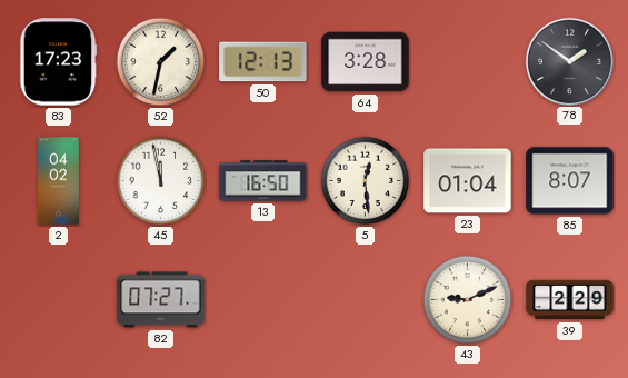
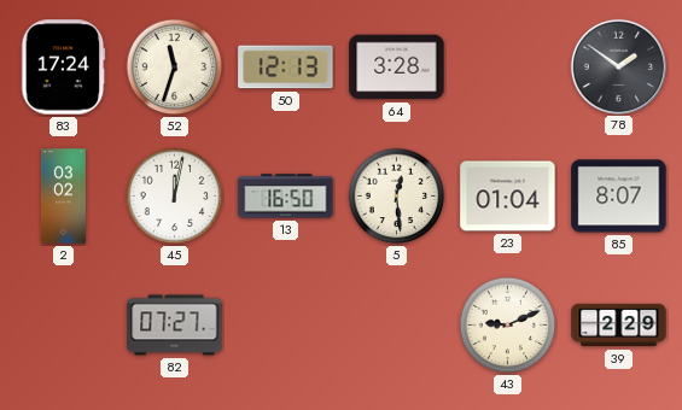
83: 17:23 -> 17:24
52: 1:32 -> 11:33
2: 04:02 -> 03:02
45: 11:58 -> 12:02
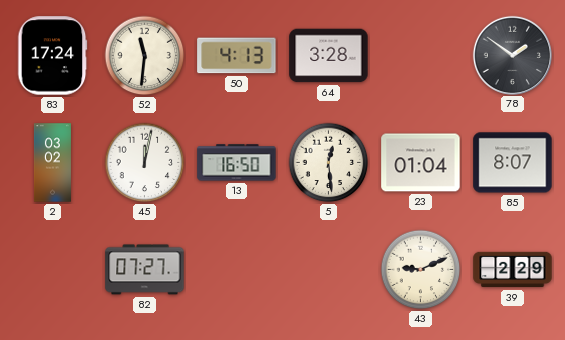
52: 11:33 -> 11:31
50: 12:13 -> 4:13
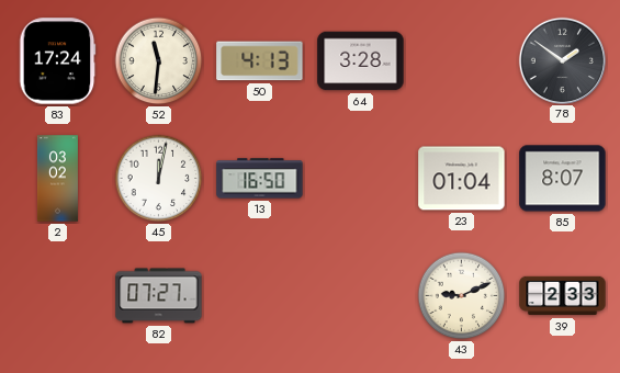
5: 12:29 -> none
39: 2:29 -> 2:33
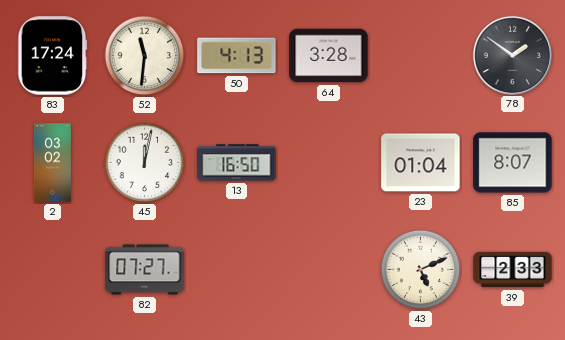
43: 9:11 -> 5:11
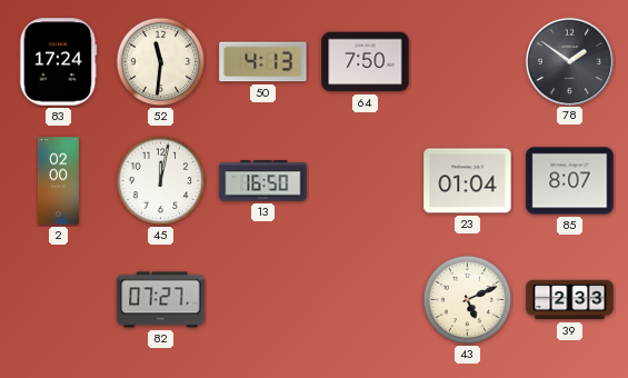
64: 3:28 -> 7:50
2: 03:02 -> 02:00
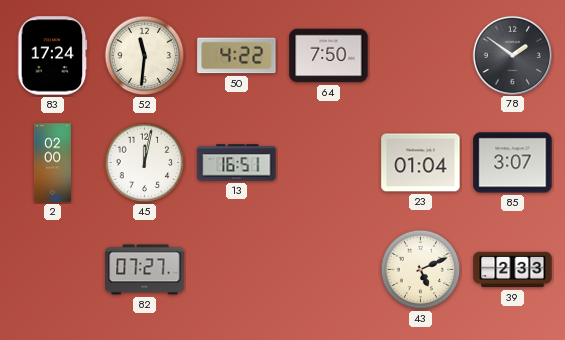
50: 4:13 -> 4:22
13: 16:50 -> 16:51
85: 8:07 -> 3:07
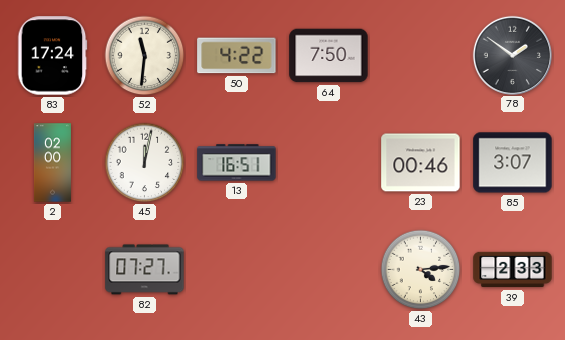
23: 01:04 -> 00:46
43: 5:11 -> 4:14
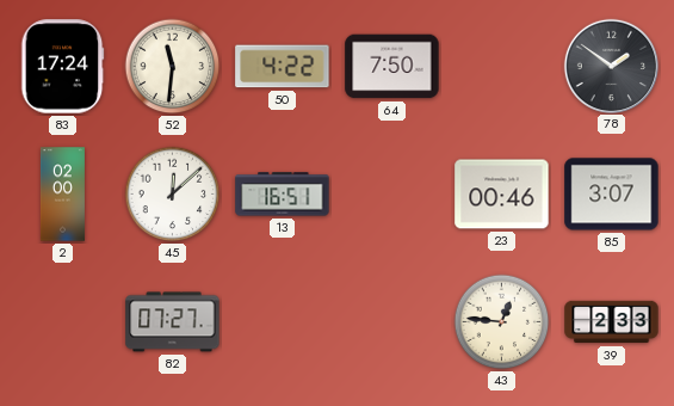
45: 12:02 -> 12:08
43: 4:14 -> 12:46
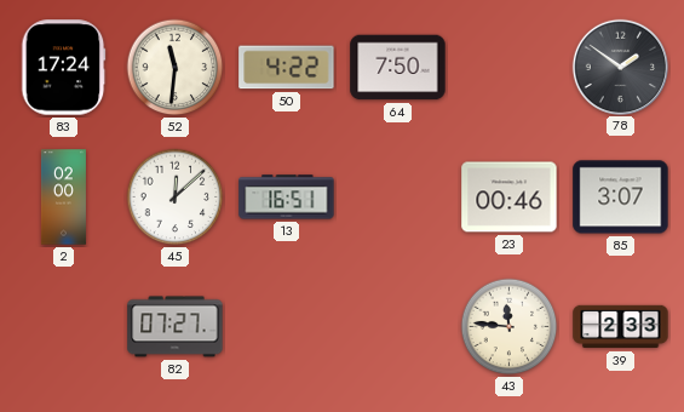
43: 12:46 -> 11:46
